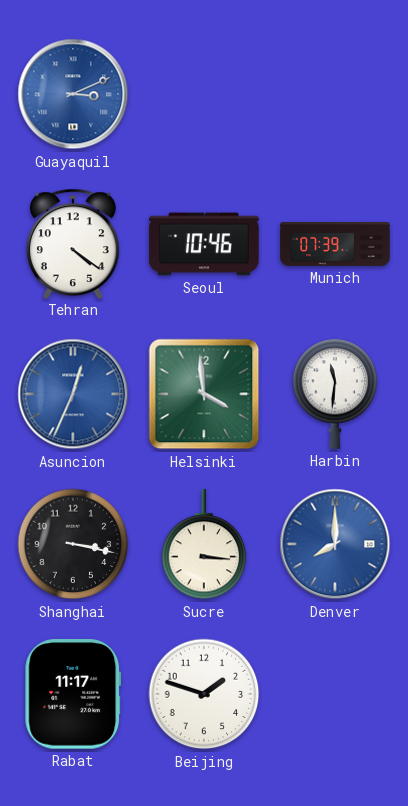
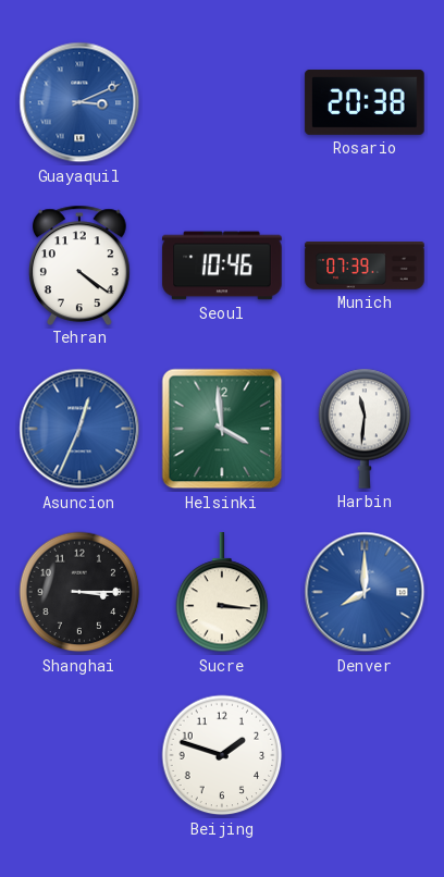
Rosario: none -> 20:38
Shanghai: 3:17 -> 3:15
Rabat: 11:17 -> none
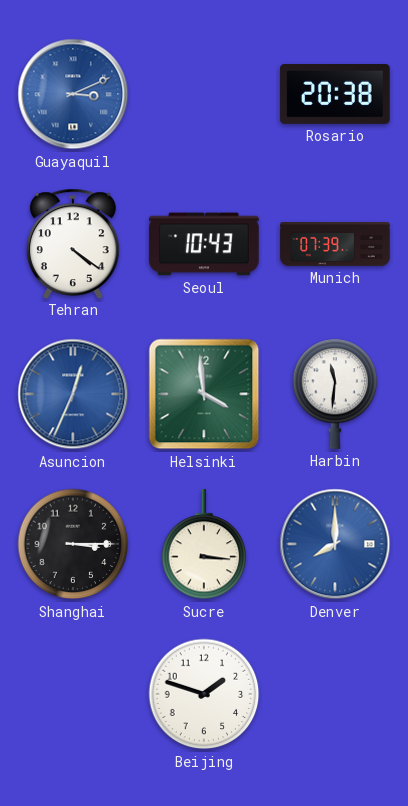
Seoul: 10:46 -> 10:43
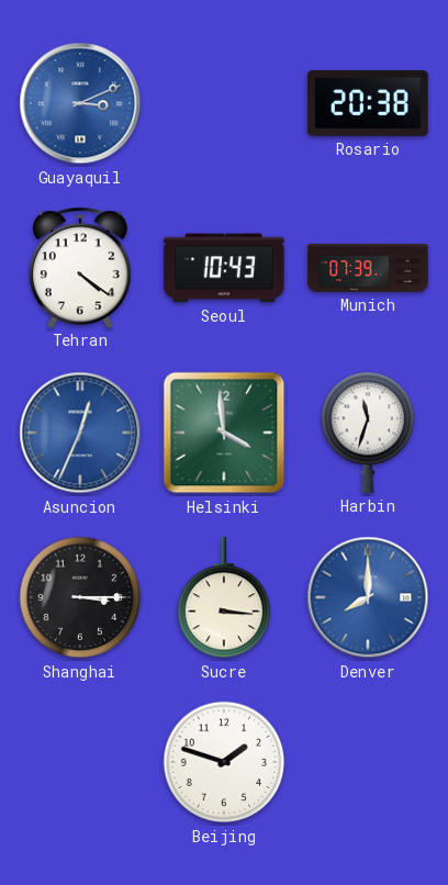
Harbin: 11:31 -> 11:33
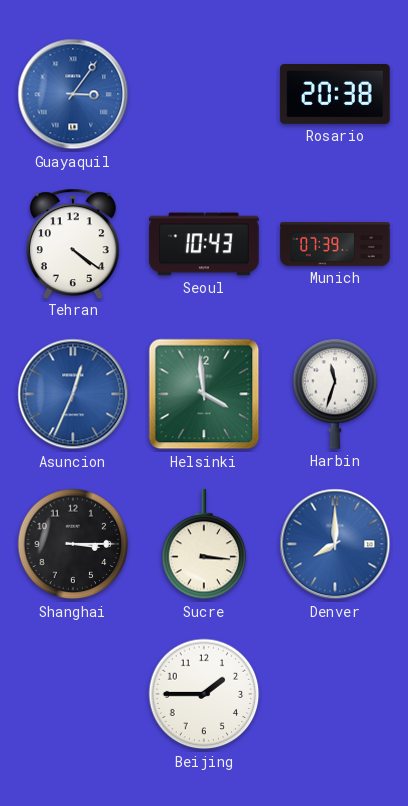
Guayaquil: 3:11 -> 3:06
Beijing: 1:48 -> 1:45
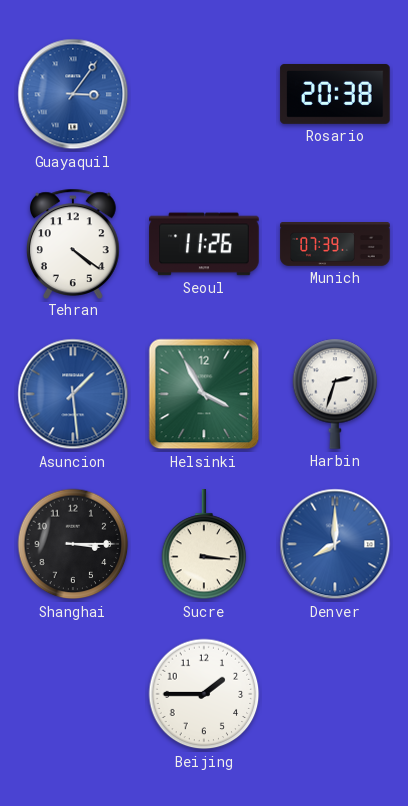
Seoul: 10:43 -> 11:26
Asuncion: 12:34 -> 1:29
Helsinki: 3:59 -> 3:55
Harbin: 11:33 -> 2:33
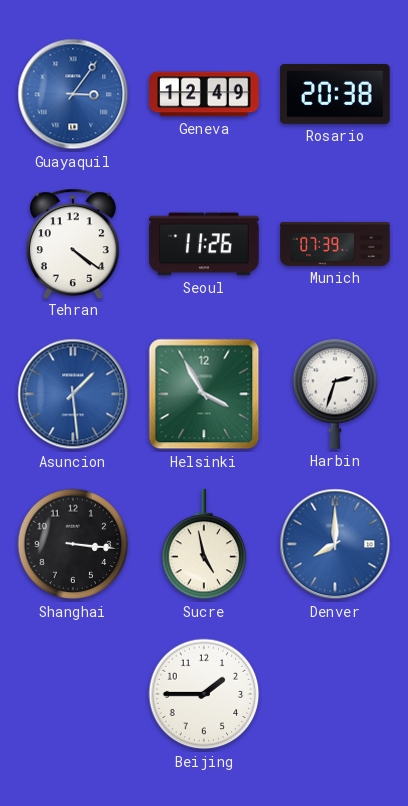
Geneva: none -> 12:49
Shanghai: 3:15 -> 3:16
Sucre: 3:16 -> 4:58
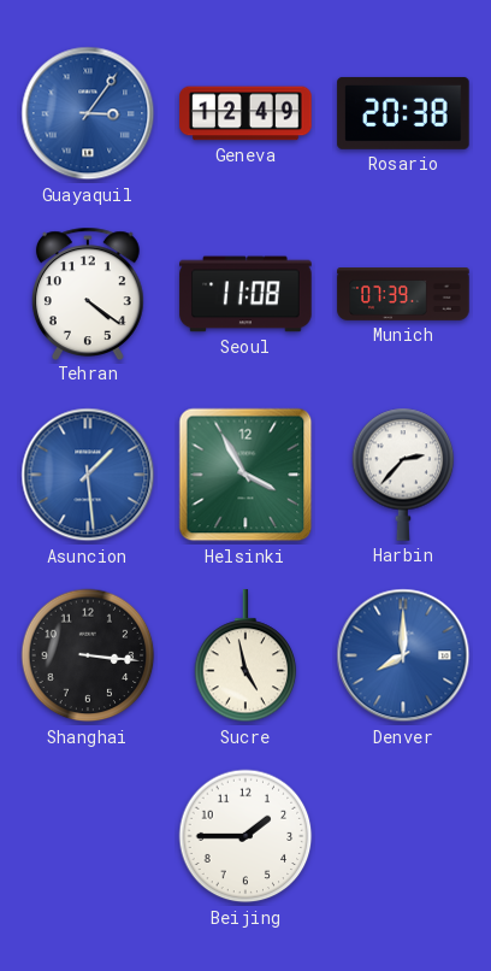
Seoul: 11:26 -> 11:08
Harbin: 2:33 -> 2:37
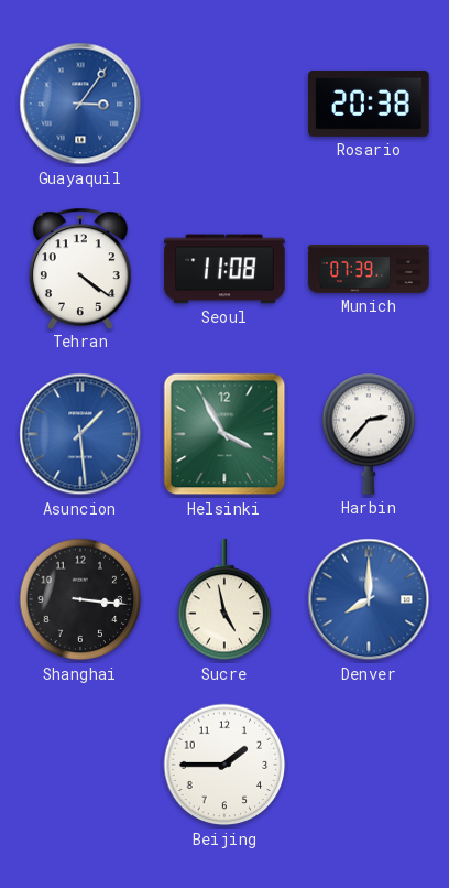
Geneva: 12:49 -> none
